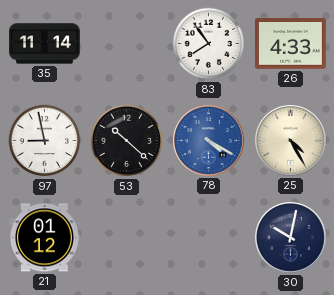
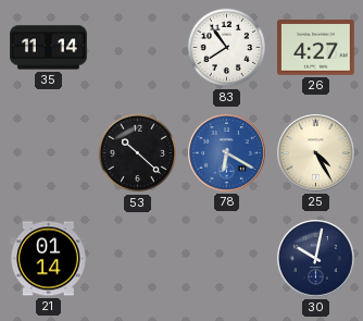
26: 4:33 -> 4:27
97: 8:58 -> none
78: 4:20 -> 6:20
21: 01:12 -> 01:14
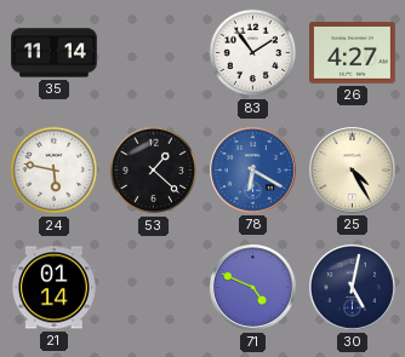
83: 7:54 -> 1:54
24: none -> 5:47
53: 10:22 -> 1:22
71: none -> 4:49
30: 10:02 -> 5:02
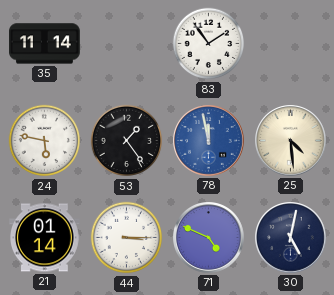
26: 4:27 -> none
53: 1:22 -> 1:24
78: 6:20 -> 11:58
25: 4:25 -> 4:29
44: none -> 3:15
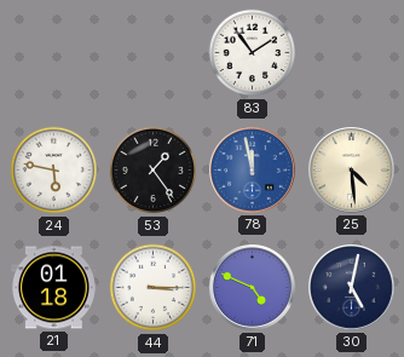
35: 11:14 -> none
21: 01:14 -> 01:18
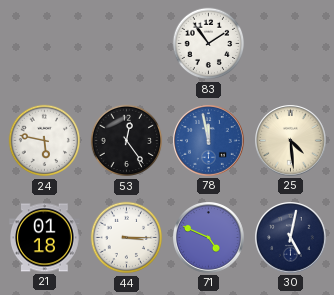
53: 1:24 -> 12:24
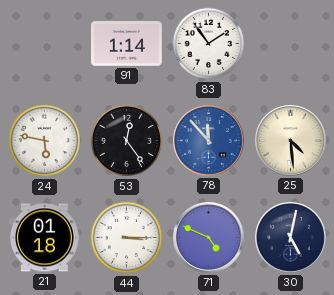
91: none -> 1:14
78: 11:58 -> 11:53
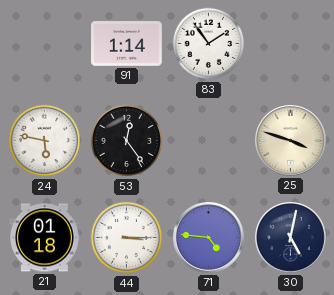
78: 11:53 -> none
25: 4:29 -> 3:48
71: 4:49 -> 4:46
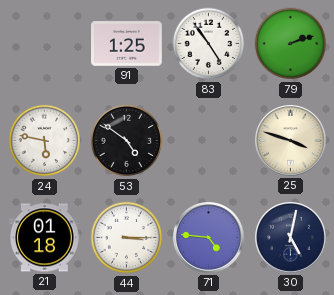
91: 1:14 -> 1:25
83: 1:54 -> 4:54
79: none -> 2:12
53: 12:24 -> 4:51
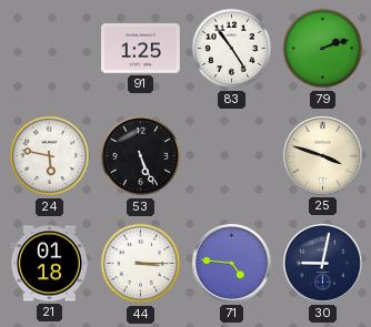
53: 4:51 -> 5:26
30: 5:02 -> 9:02
